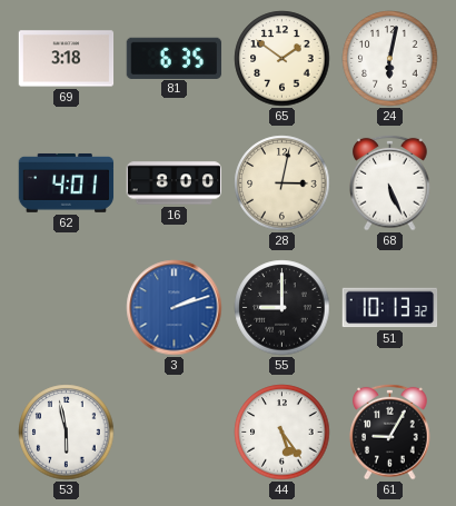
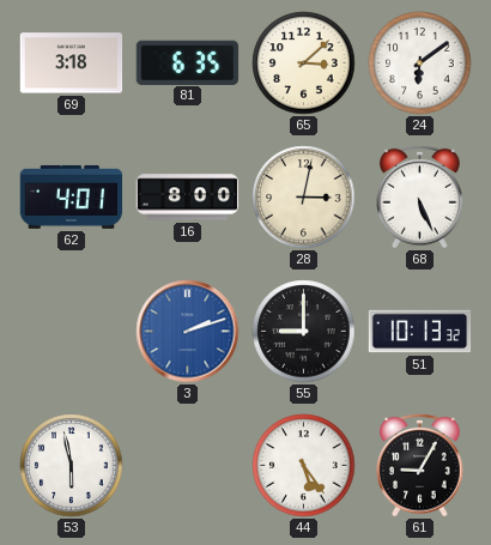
65: 1:51 -> 3:08
24: 6:02 -> 6:09
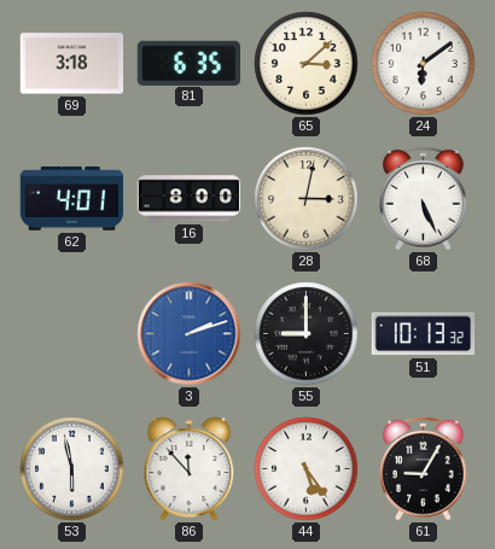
86: none -> 11:53
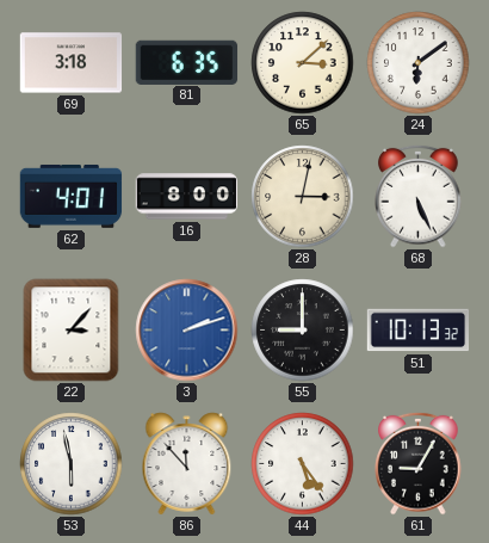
22: none -> 3:07
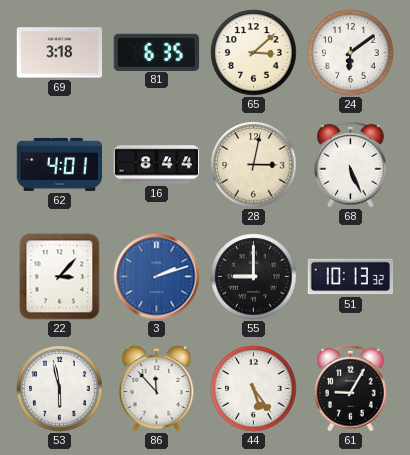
16: 8:00 -> 8:44
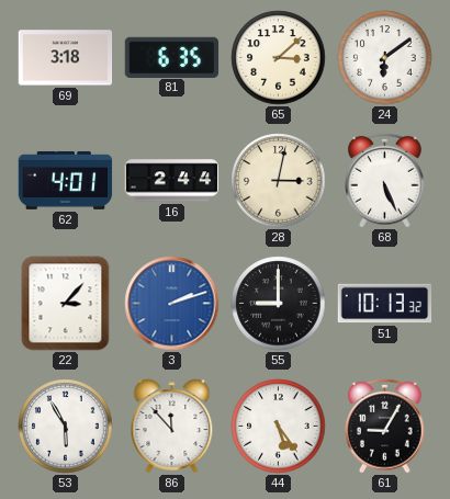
16: 8:44 -> 2:44
53: 5:58 -> 5:55
